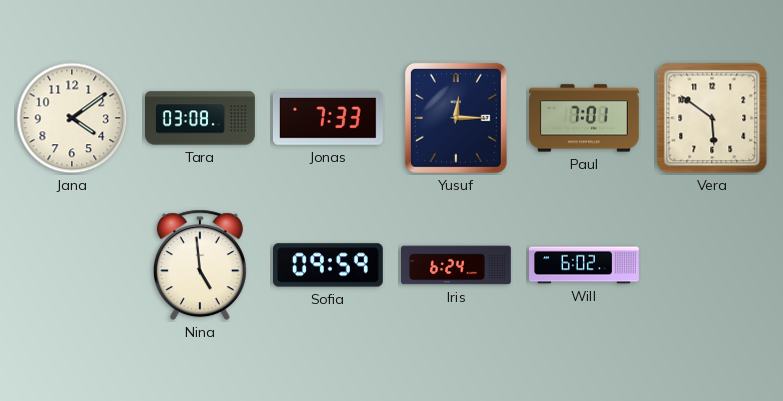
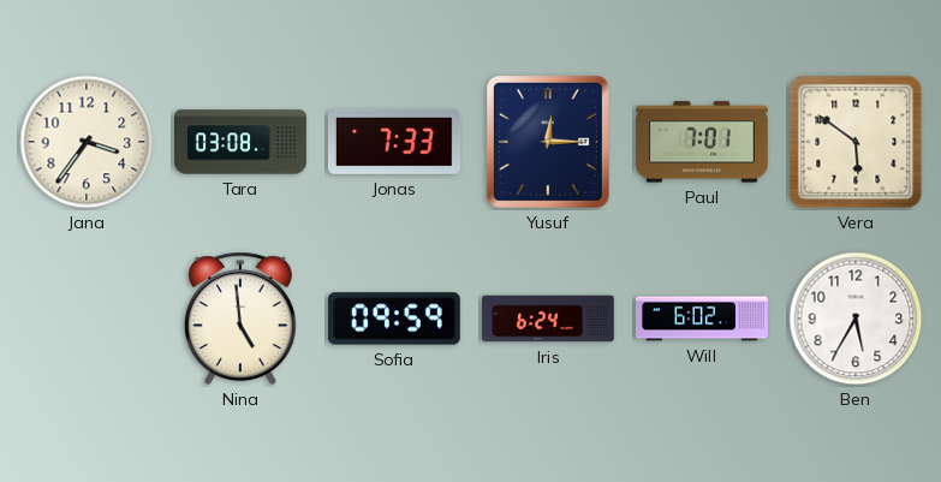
Jana: 4:09 -> 3:36
Ben: none -> 5:35
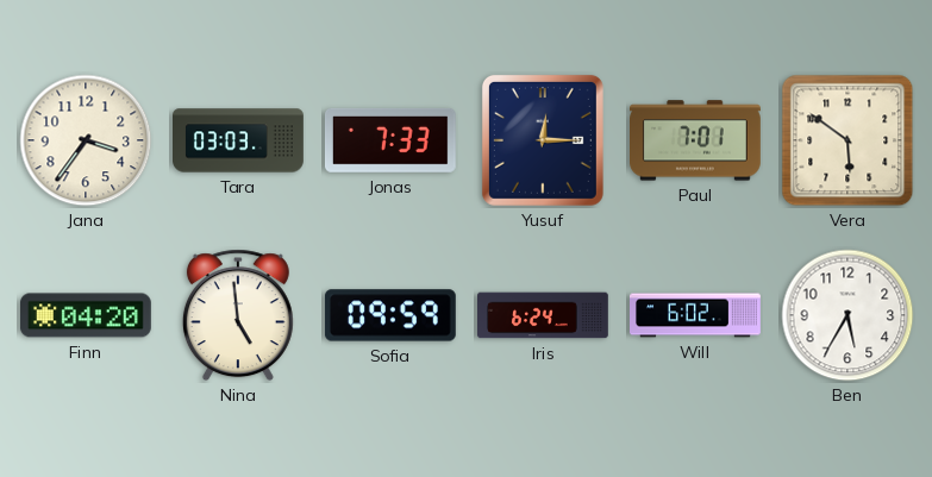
Tara: 03:08 -> 03:03
Finn: none -> 04:20
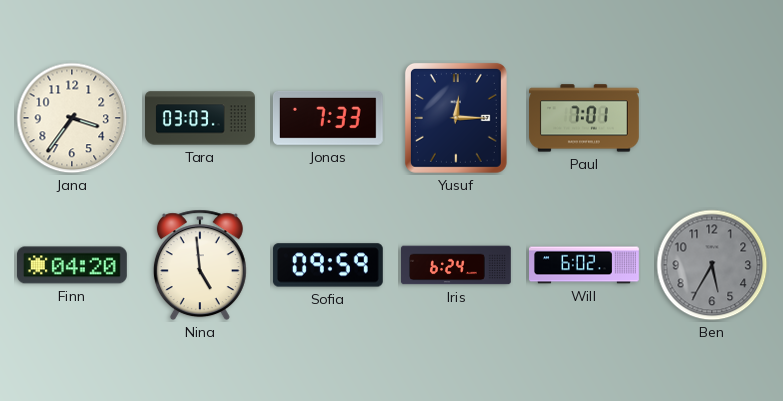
Vera: 5:51 -> none
Ben dial: white -> grey
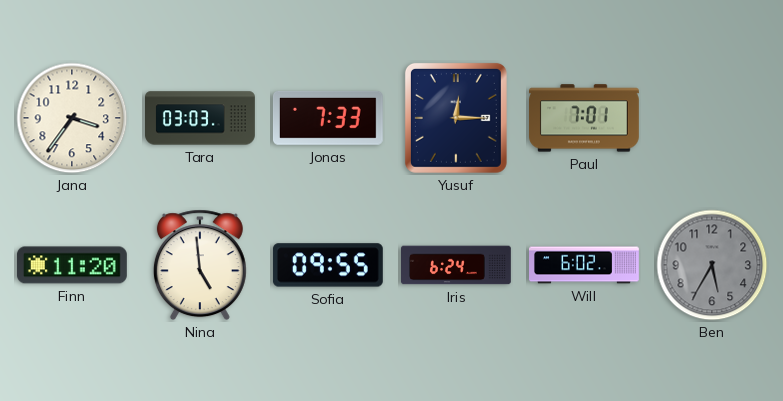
Finn: 04:20 -> 11:20
Sofia: 09:59 -> 09:55
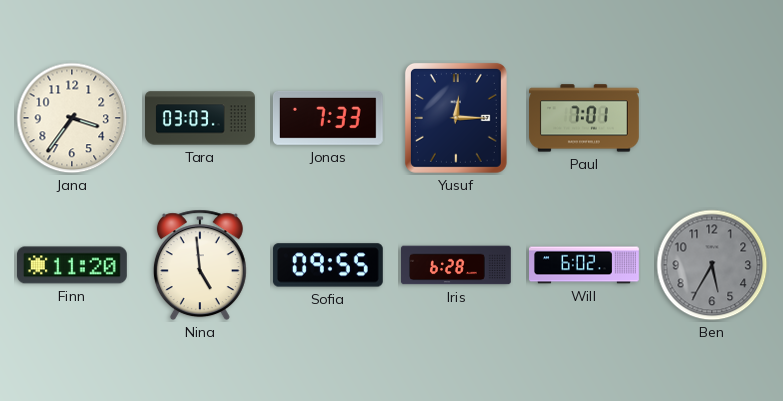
Iris: 6:24 -> 6:28
